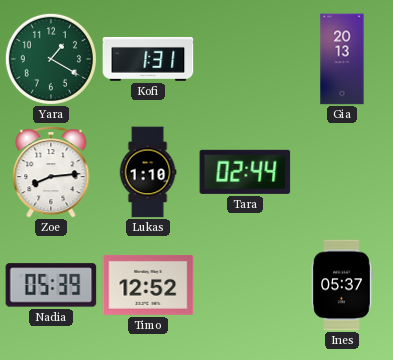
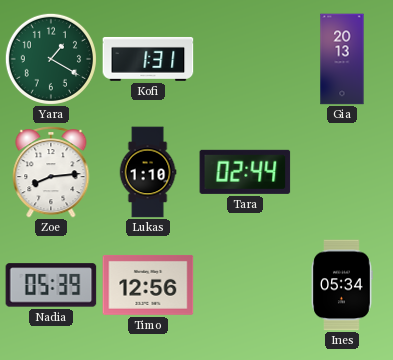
Timo: 12:52 -> 12:56
Ines: 05:37 -> 05:34
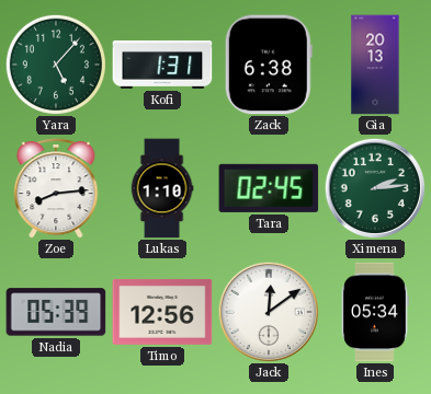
Yara: 1:20 -> 5:07
Zack: none -> 6:38
Tara: 02:44 -> 02:45
Ximena: none -> 2:14
Jack: none -> 12:09
